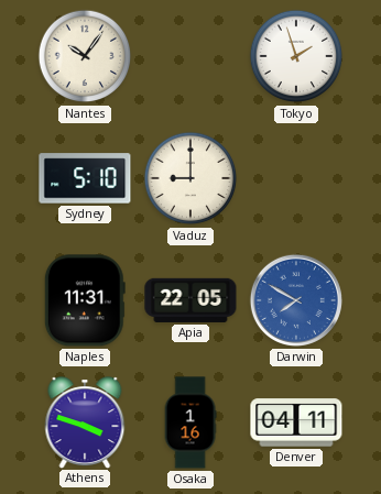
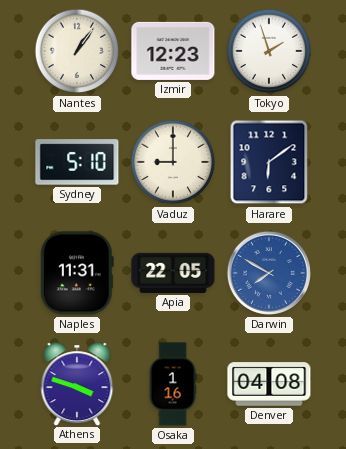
Nantes: 10:06 -> 1:06
Izmir: none -> 12:23
Harare: none -> 6:09
Denver: 04:11 -> 04:08
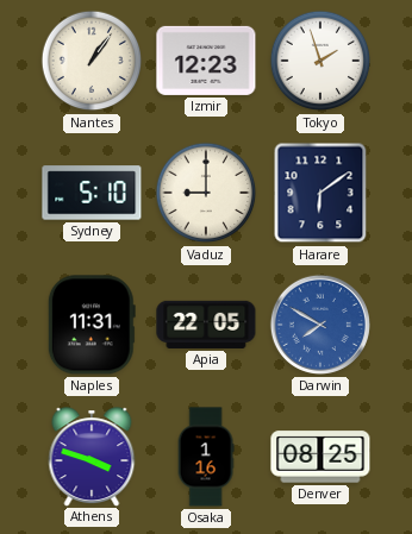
Denver: 04:08 -> 08:25
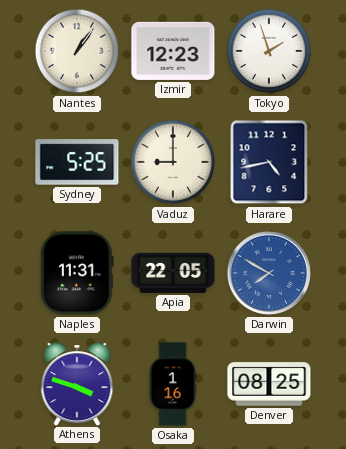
Sydney: 5:10 -> 5:25
Harare: 6:09 -> 4:43
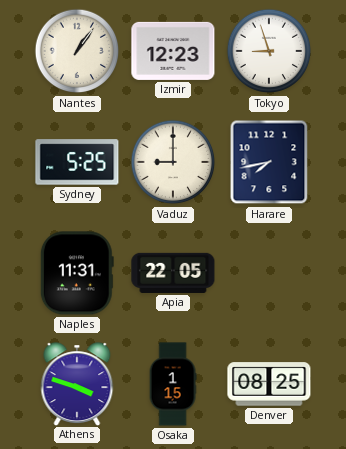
Tokyo: 1:57 -> 8:57
Harare: 4:43 -> 7:43
Darwin: 7:50 -> none
Osaka: 1:16 -> 1:15
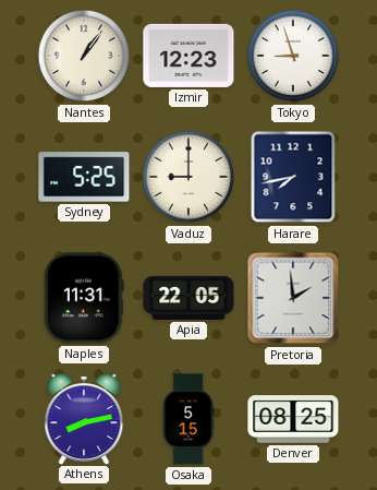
Pretoria: none -> 1:59
Athens: 3:48 -> 8:13
Osaka: 1:15 -> 5:15
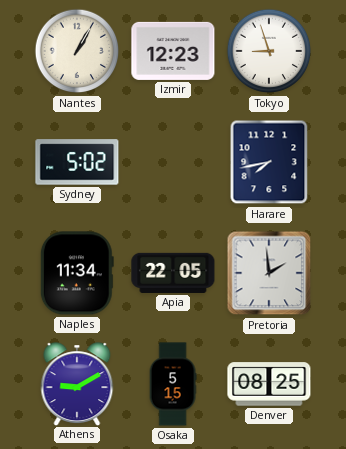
Nantes: 1:06 -> 1:05
Sydney: 5:25 -> 5:02
Vaduz: 9:00 -> none
Naples: 11:31 -> 11:34
Athens: 8:13 -> 9:10
